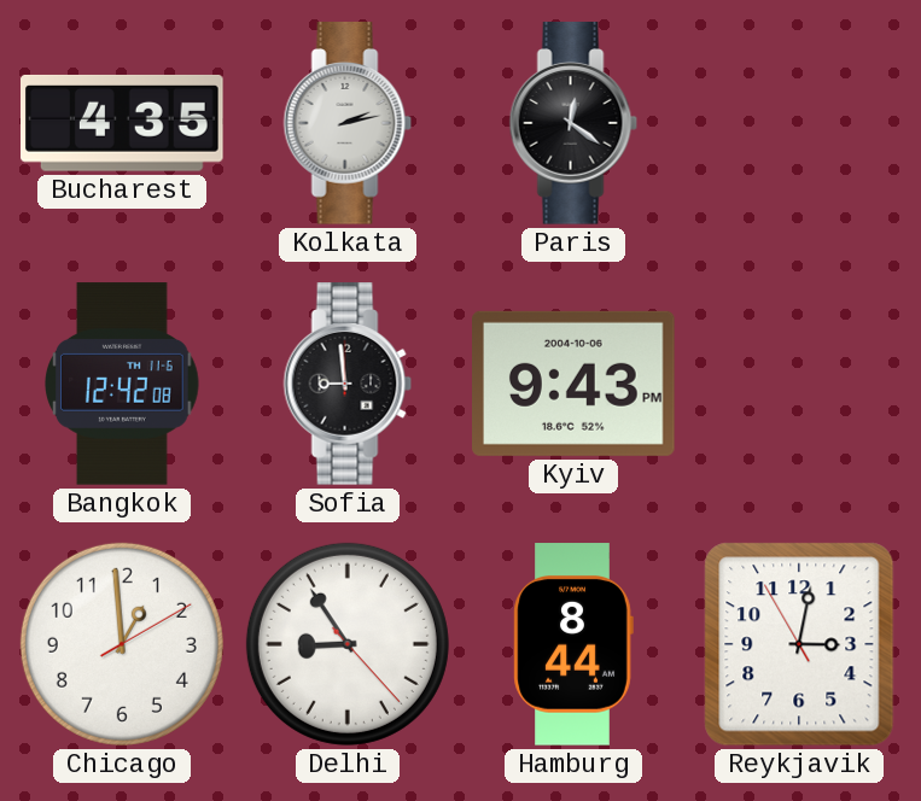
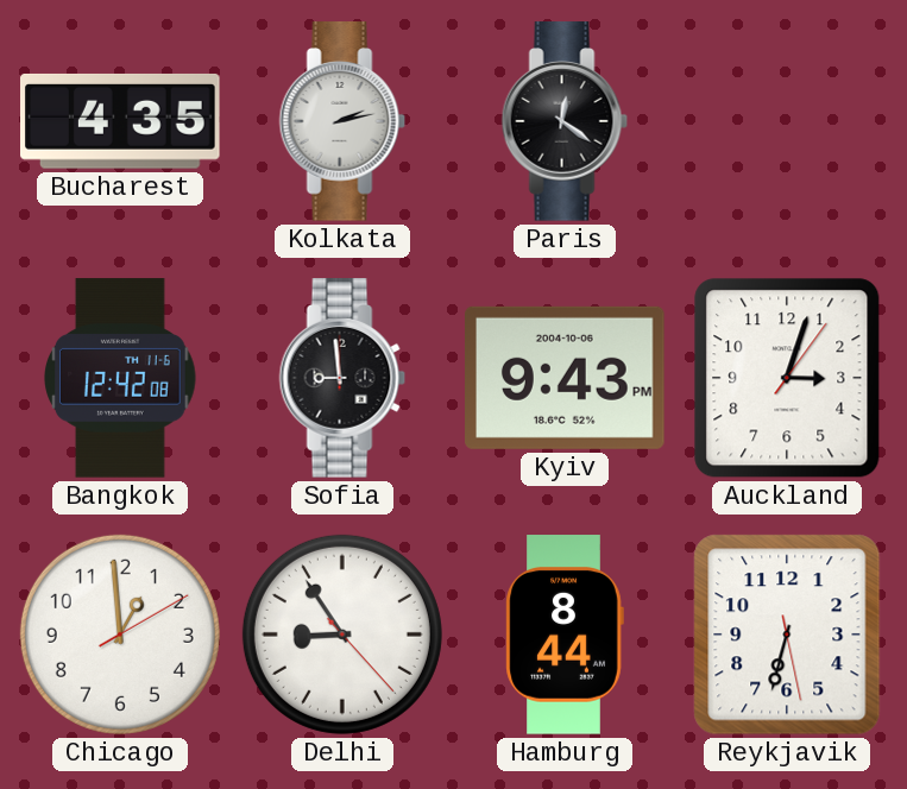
Auckland: none -> 3:03
Reykjavik: 3:01 -> 6:32
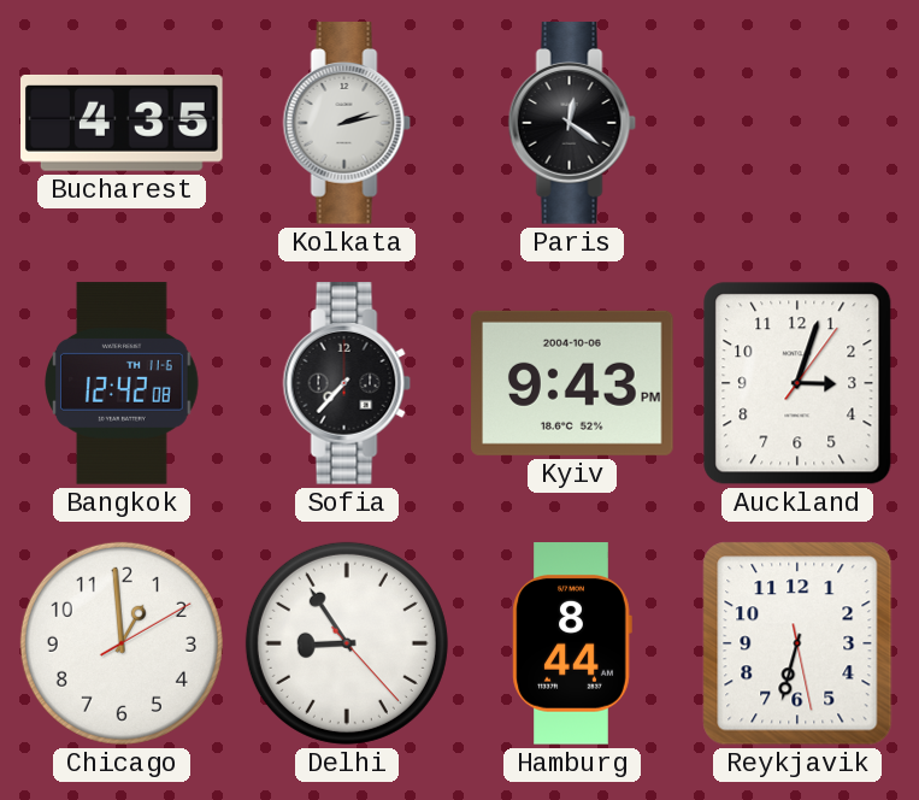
Sofia: 8:59 -> 7:37
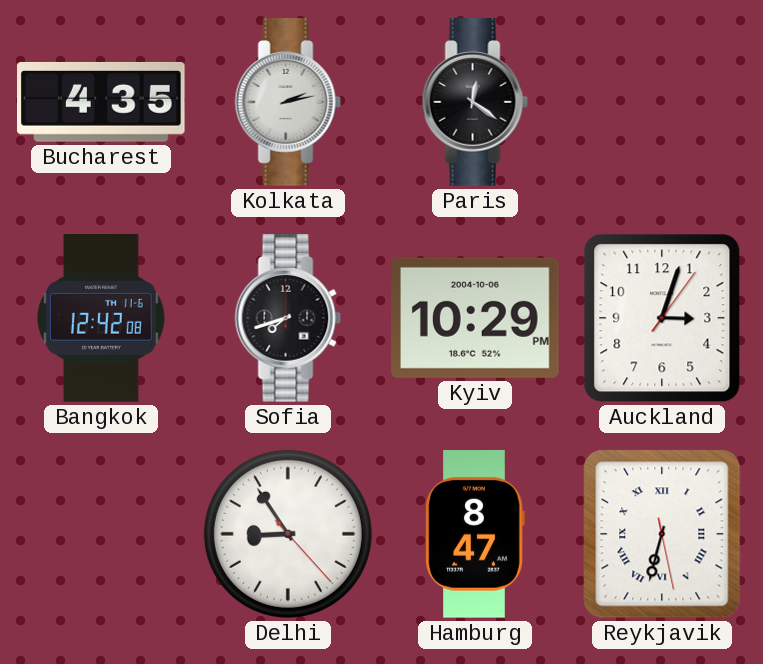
Sofia: 7:37 -> 7:42
Kyiv: 9:43 -> 10:29
Chicago: 12:59 -> none
Hamburg: 8:44 -> 8:47
Reykjavik numerals: Arabic -> Roman
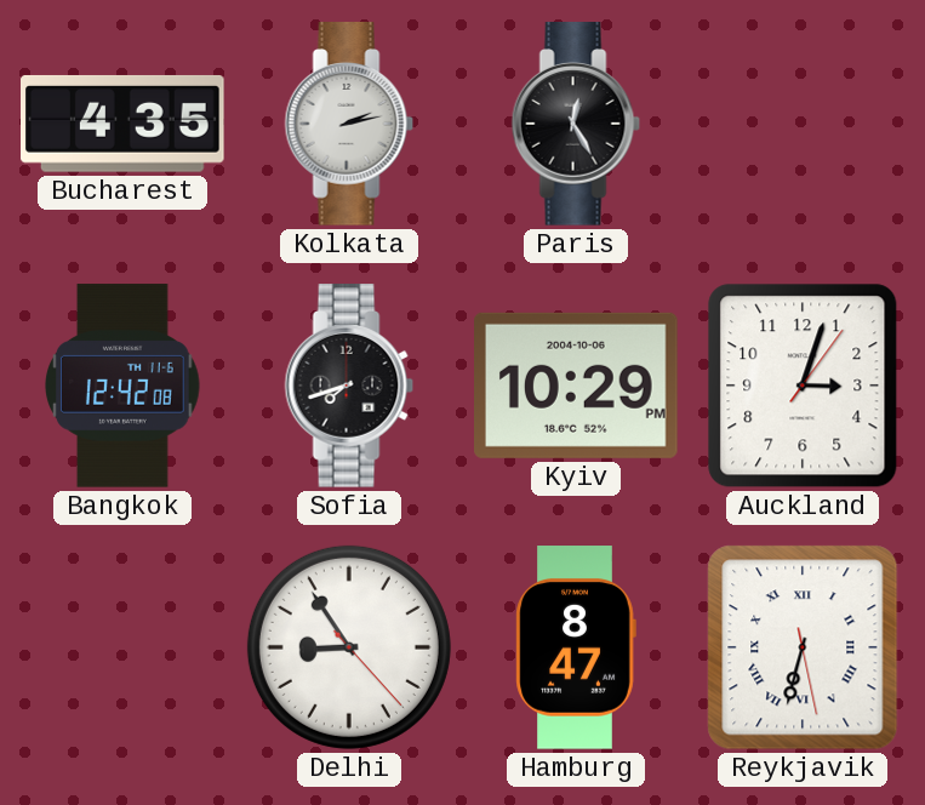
Paris: 12:21 -> 12:25
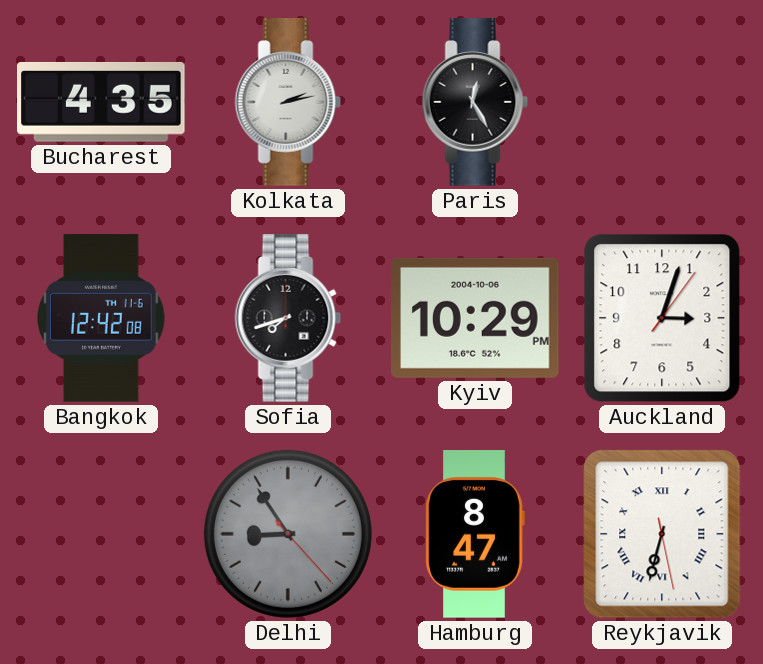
Delhi dial: white -> grey
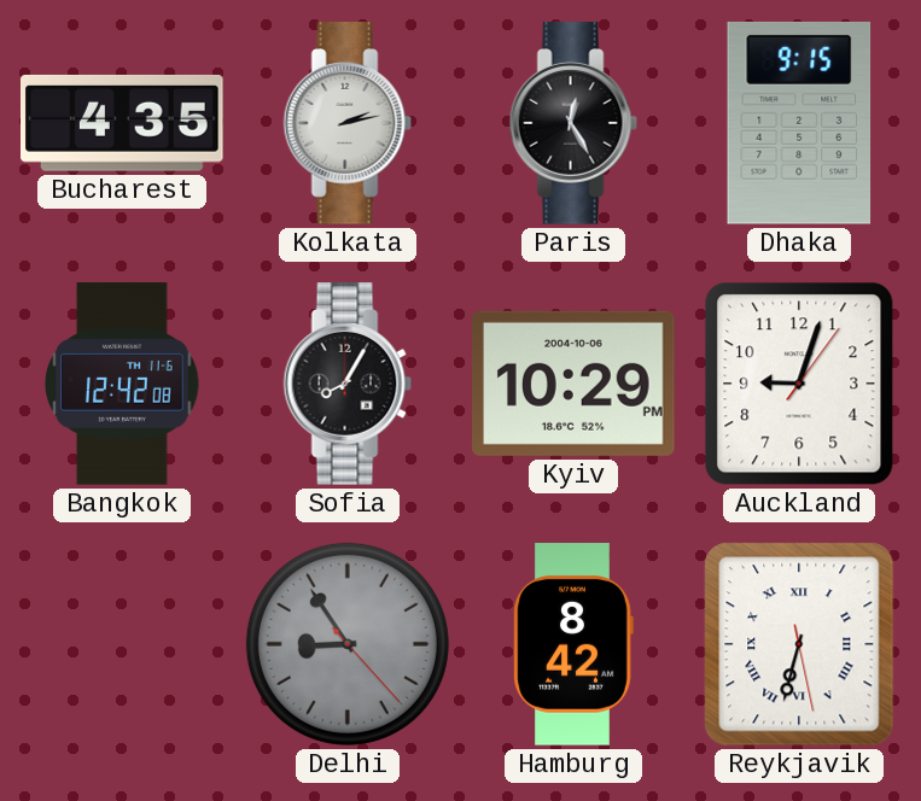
Dhaka: none -> 9:15
Sofia: 7:42 -> 8:05
Auckland: 3:03 -> 9:03
Hamburg: 8:47 -> 8:42
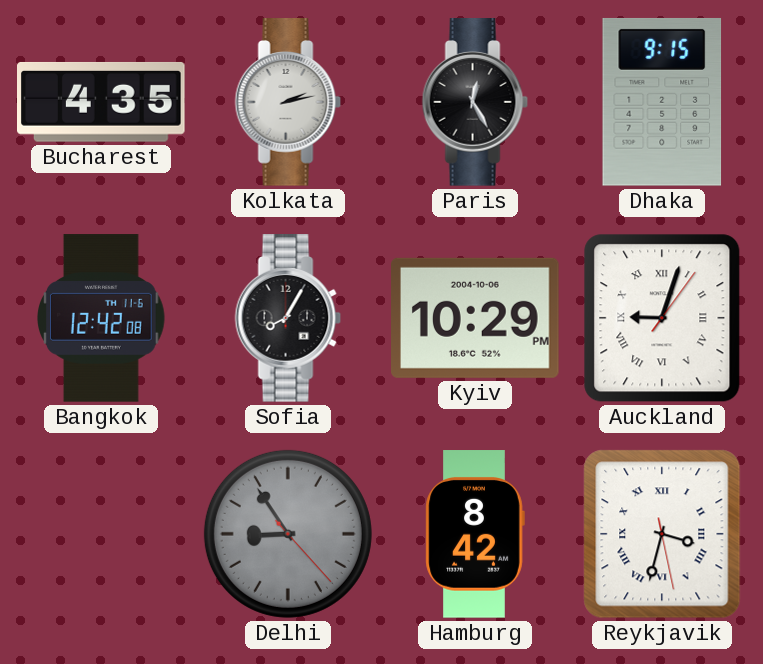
Auckland numerals: Arabic -> Roman
Reykjavik: 6:32 -> 3:32
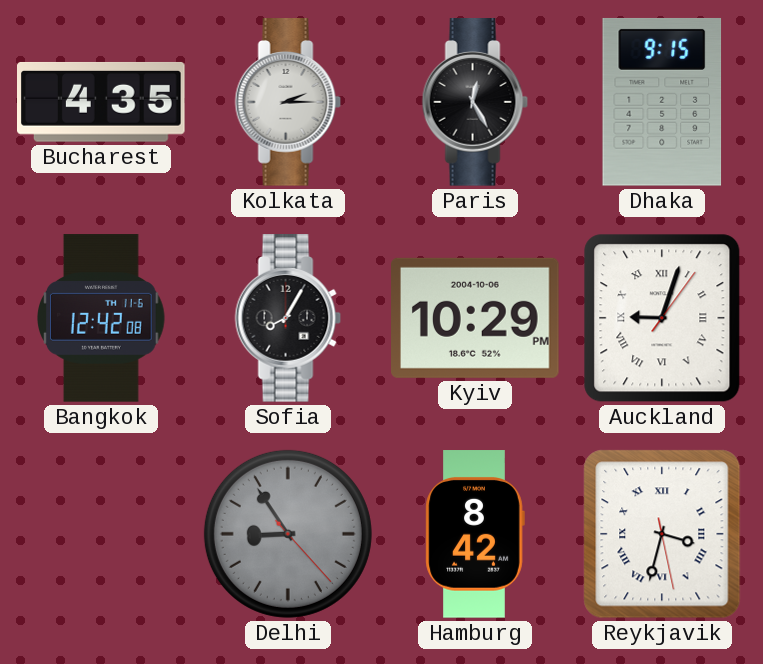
Kolkata: 2:13 -> 2:15
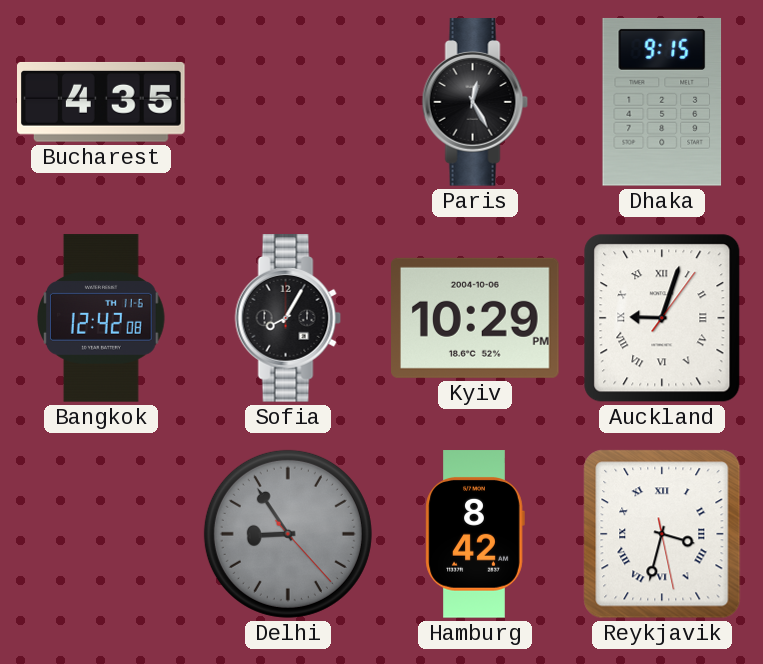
Kolkata: 2:15 -> none
